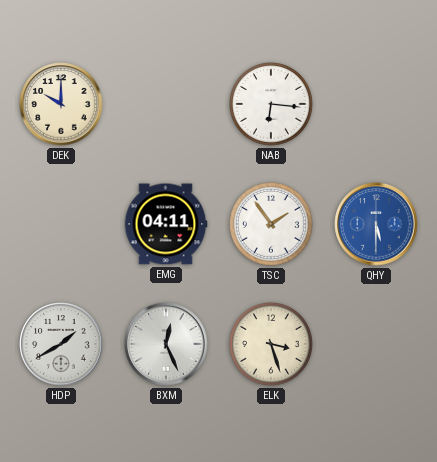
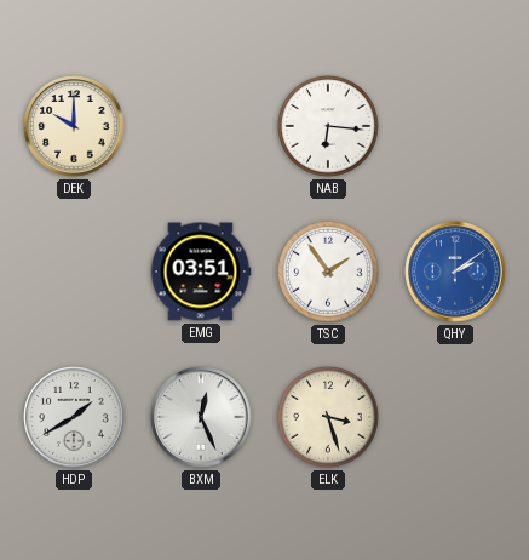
EMG: 04:11 -> 03:51
QHY: 5:30 -> 2:09
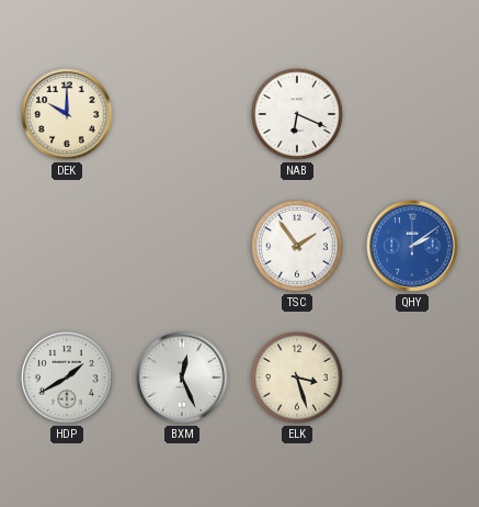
NAB: 6:16 -> 6:19
EMG: 03:51 -> none
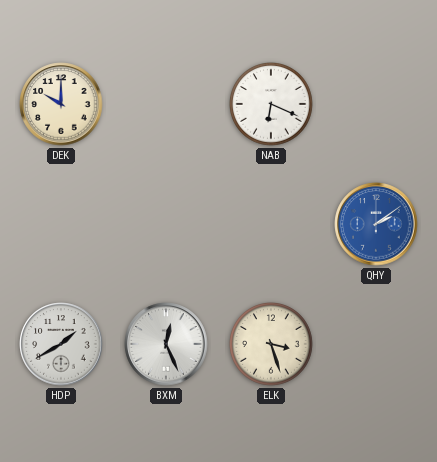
TSC: 1:54 -> none
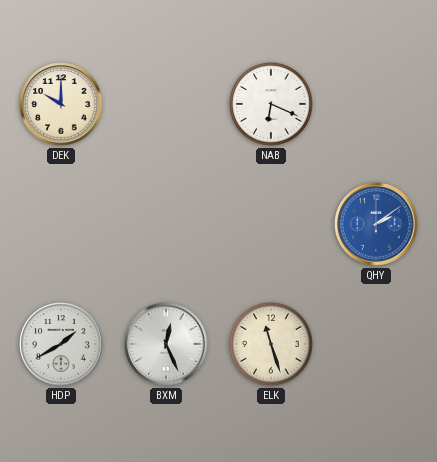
ELK: 3:27 -> 11:27
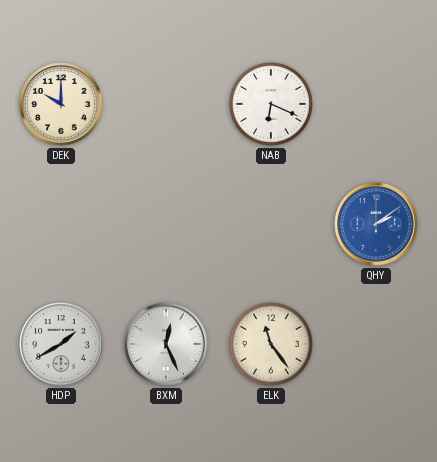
ELK: 11:27 -> 11:24
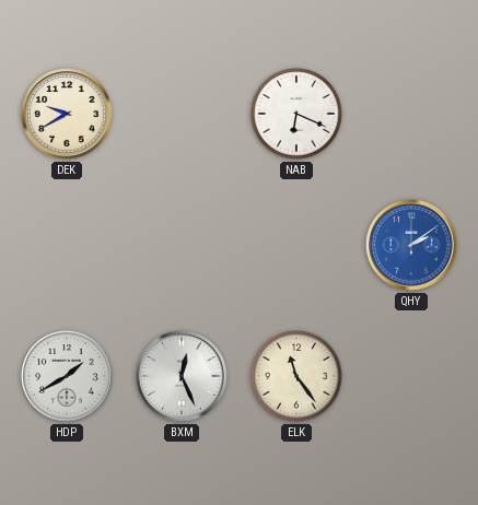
DEK: 10:00 -> 9:40
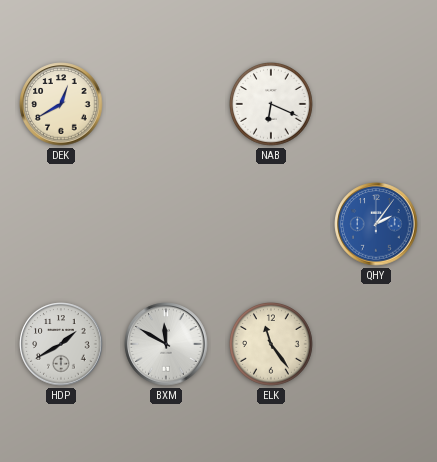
DEK: 9:40 -> 12:40
QHY: 2:09 -> 2:06
BXM: 12:26 -> 11:50
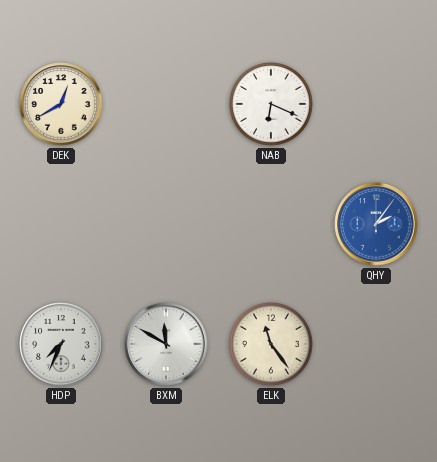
HDP: 1:40 -> 7:34
